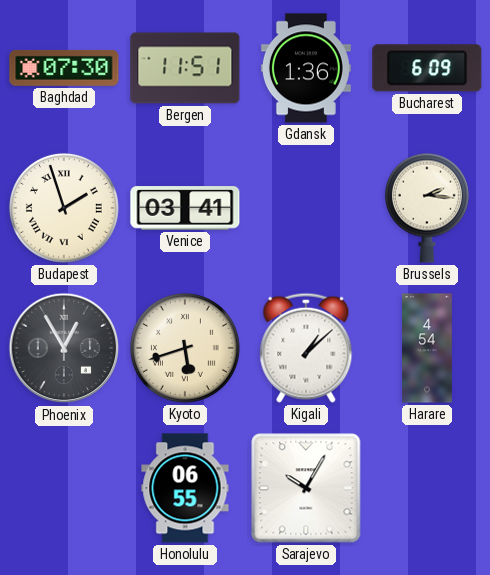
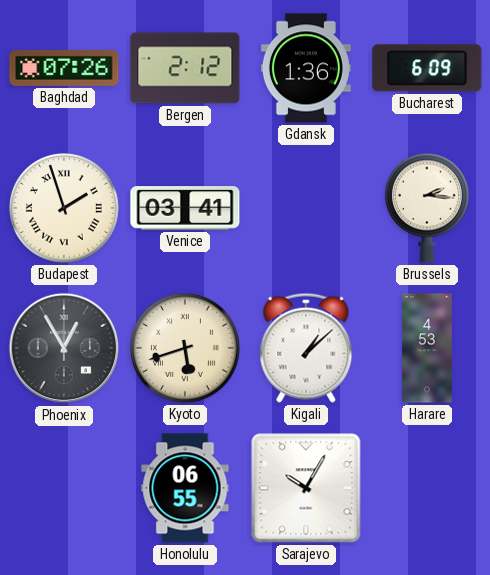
Baghdad: 07:30 -> 07:26
Bergen: 11:51 -> 2:12
Harare: 4:54 -> 4:53
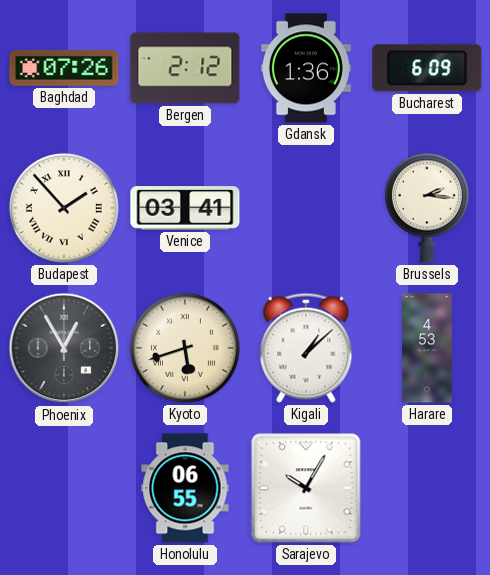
Budapest: 1:57 -> 1:53
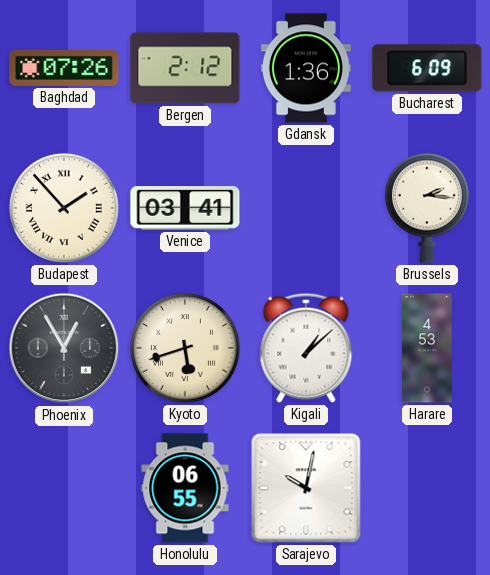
Sarajevo: 10:05 -> 10:02
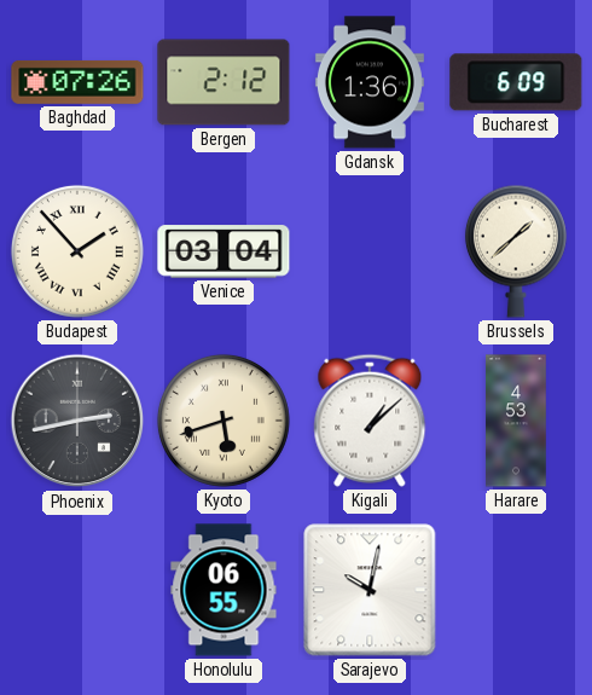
Venice: 03:41 -> 03:04
Brussels: 2:16 -> 1:38
Phoenix: 12:55 -> 2:43
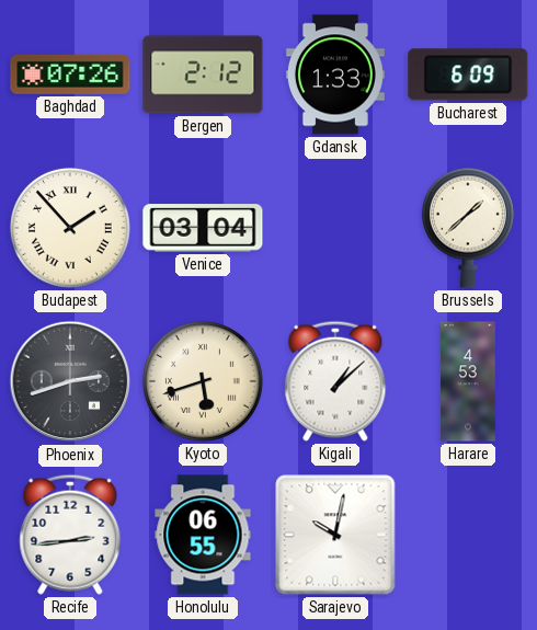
Gdansk: 1:36 -> 1:33
Phoenix: 2:43 -> 2:42
Recife: none -> 2:44
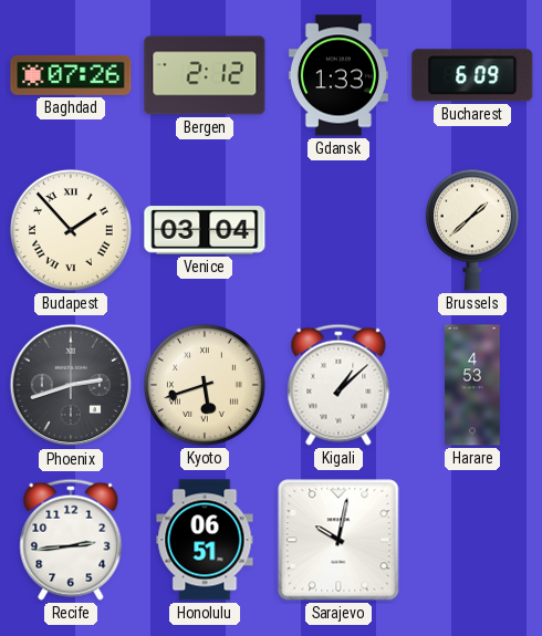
Honolulu: 06:55 -> 06:51
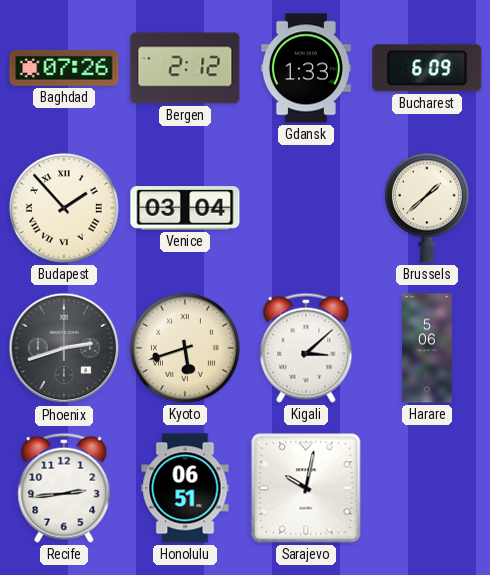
Kigali: 1:08 -> 3:08
Harare: 4:53 -> 5:06
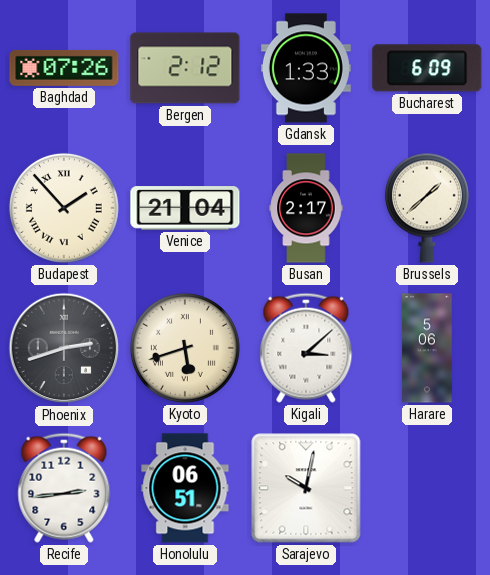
Venice: 03:04 -> 21:04
Busan: none -> 2:17
